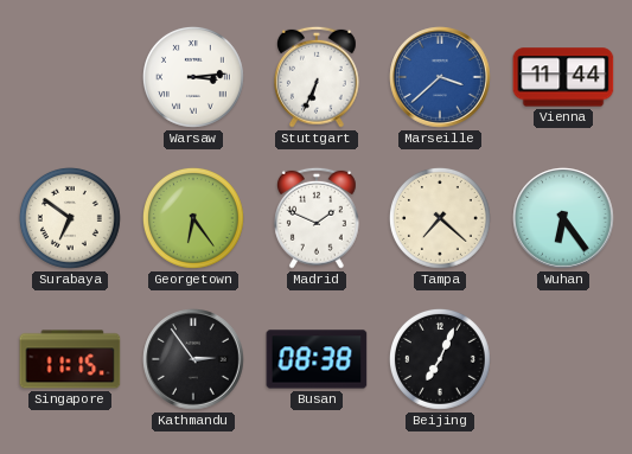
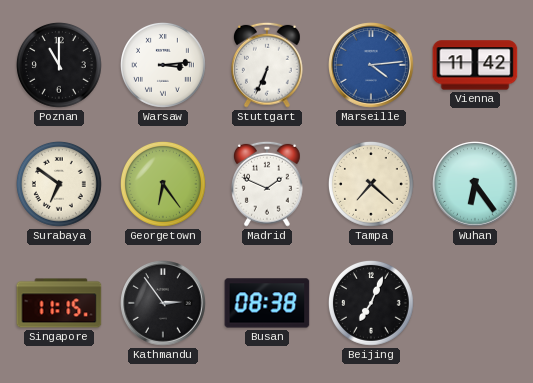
Poznan: none -> 11:00
Marseille: 3:38 -> 4:14
Vienna: 11:44 -> 11:42
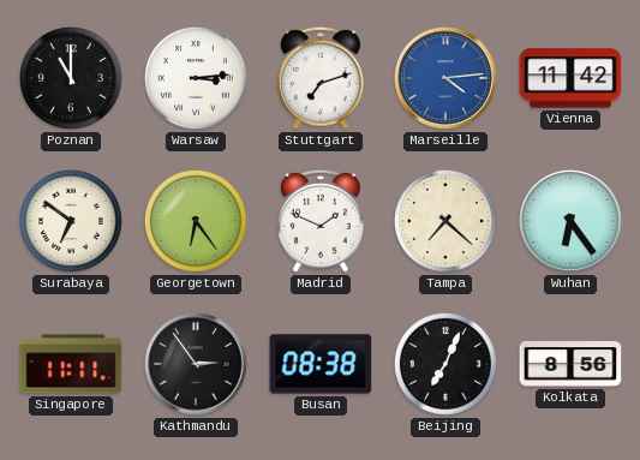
Stuttgart: 6:34 -> 7:12
Singapore: 11:15 -> 11:11
Kolkata: none -> 8:56
